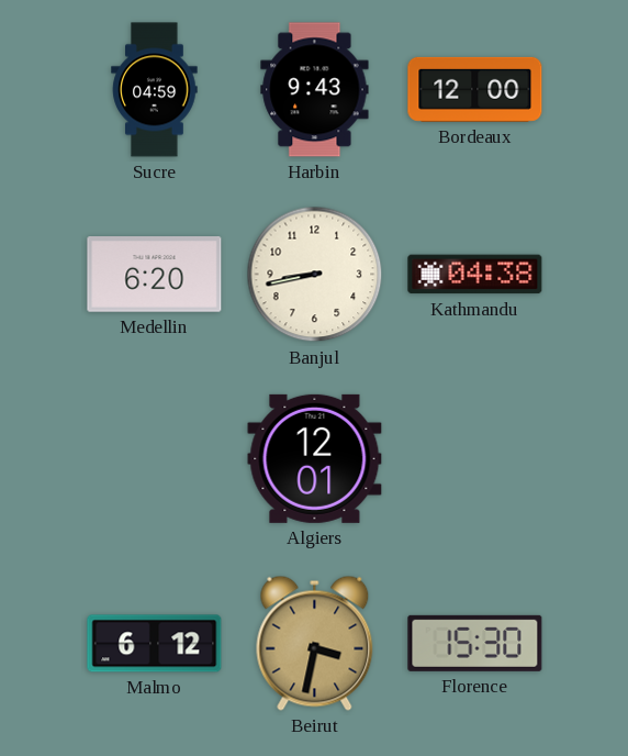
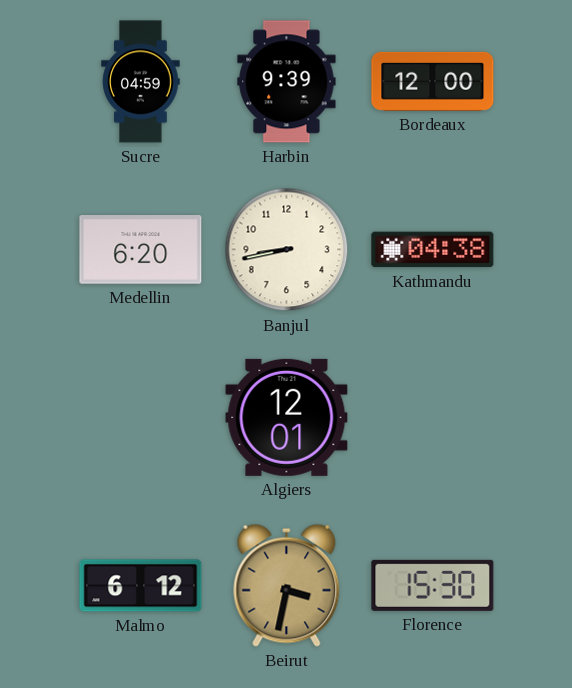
Harbin: 9:43 -> 9:39
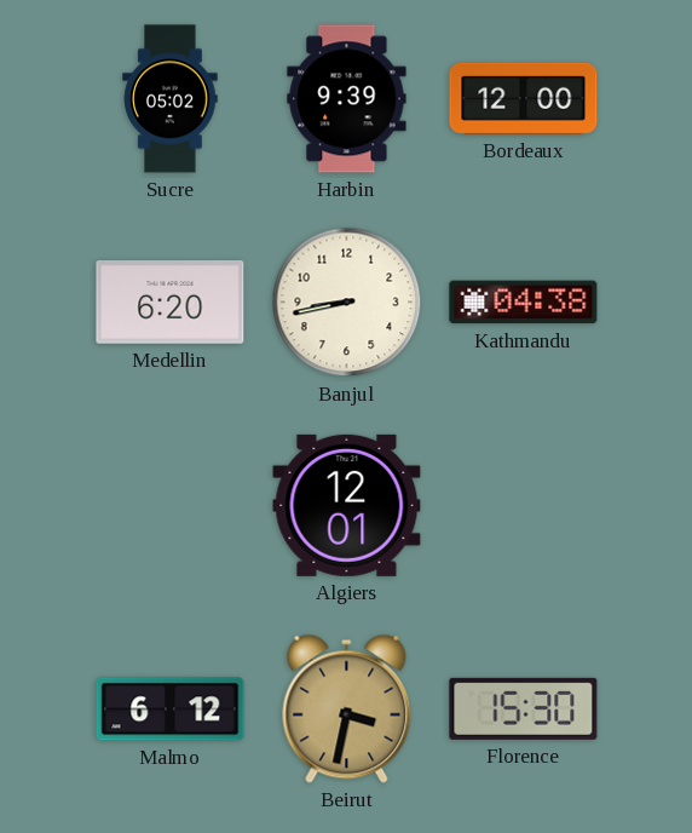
Sucre: 04:59 -> 05:02
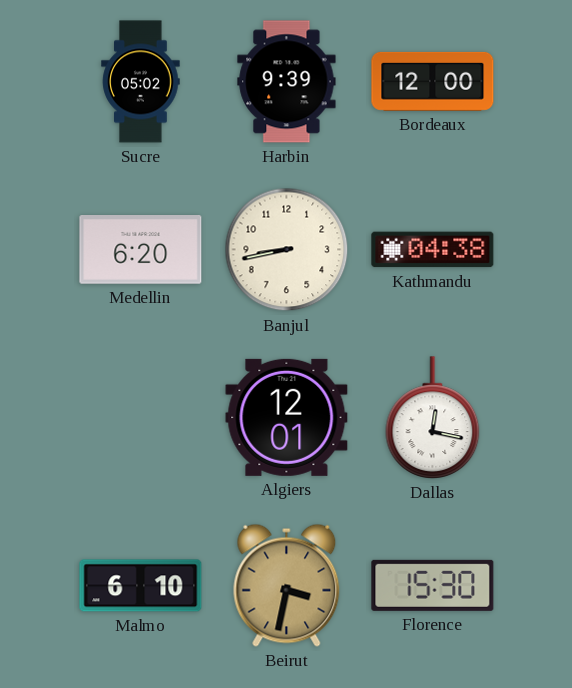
Dallas: none -> 12:17
Malmo: 6:12 -> 6:10
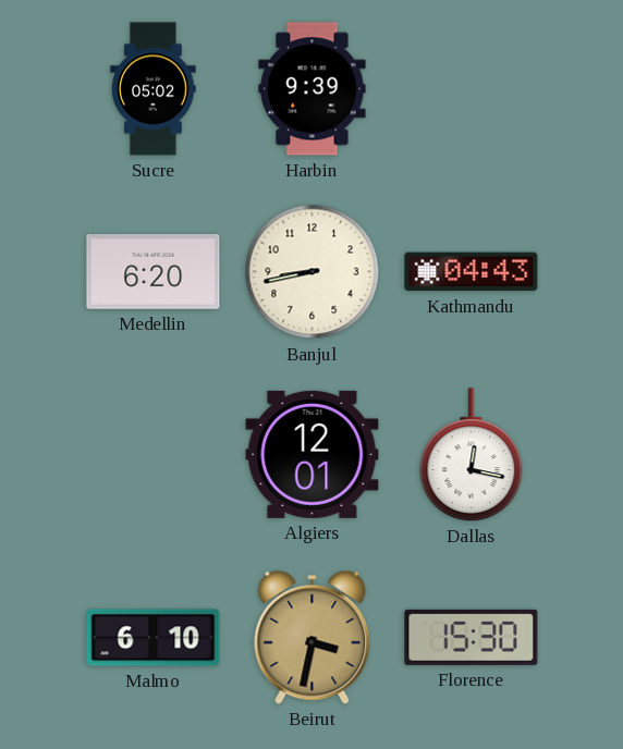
Bordeaux: 12:00 -> none
Kathmandu: 04:38 -> 04:43
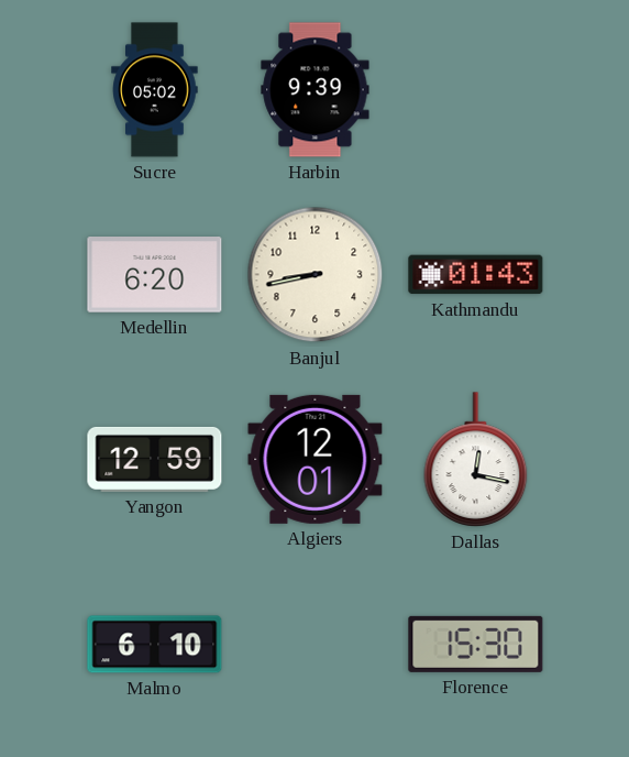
Kathmandu: 04:43 -> 01:43
Yangon: none -> 12:59
Beirut: 3:32 -> none
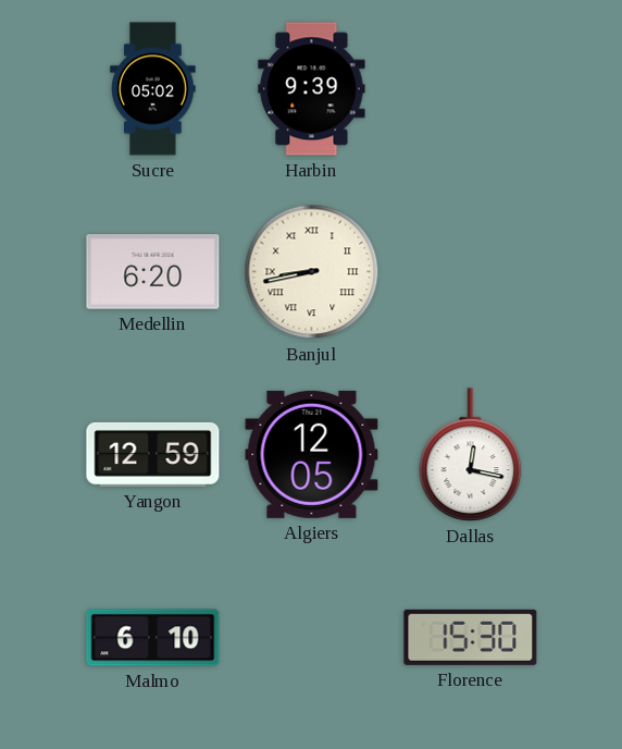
Banjul numerals: Arabic -> Roman
Kathmandu: 01:43 -> none
Algiers: 12:01 -> 12:05
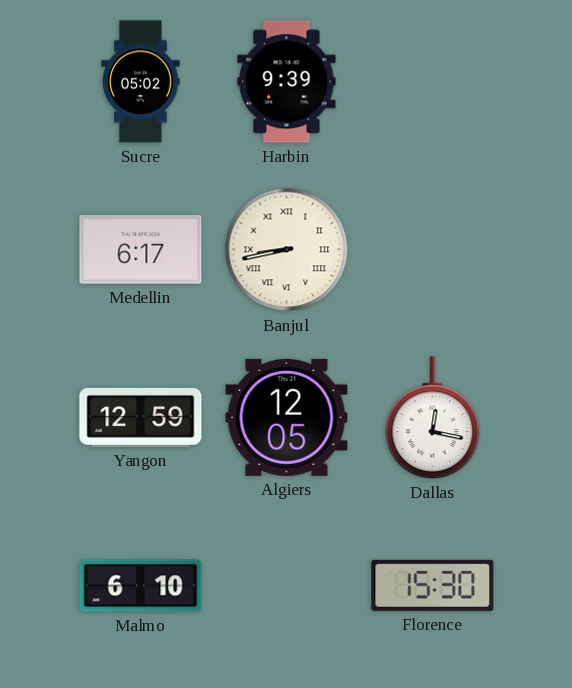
Medellin: 6:20 -> 6:17
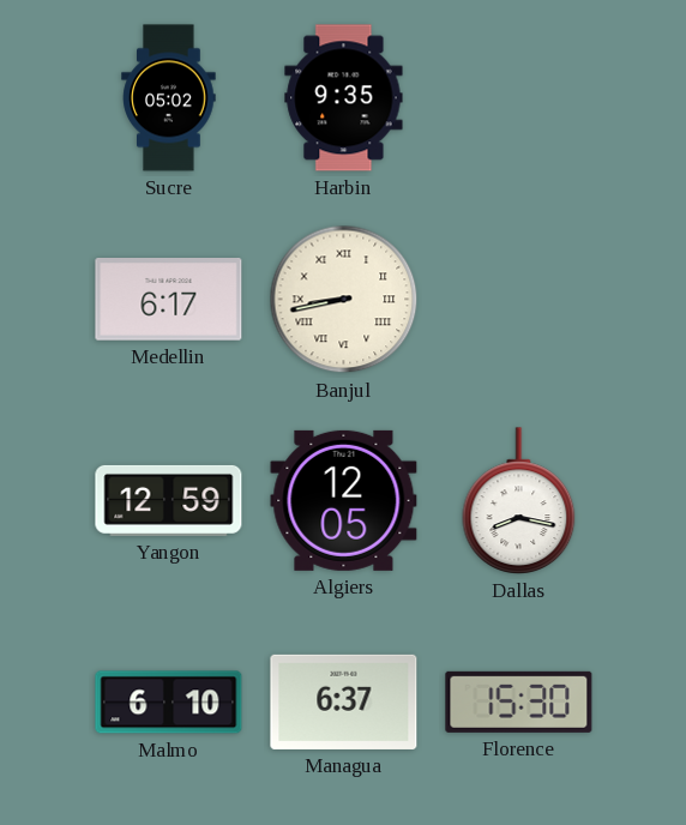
Harbin: 9:39 -> 9:35
Dallas: 12:17 -> 8:17
Managua: none -> 6:37
